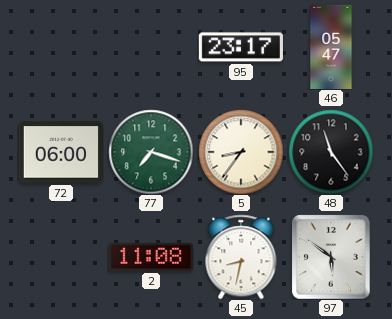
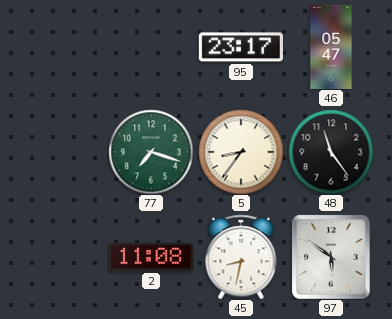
72: 06:00 -> none
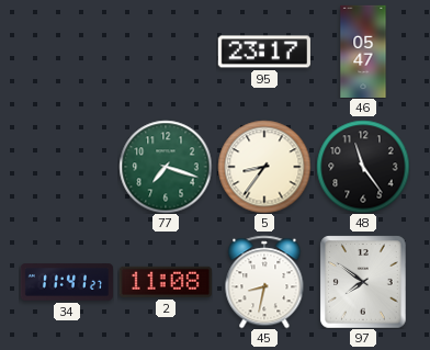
34: none -> 11:41
97: 5:51 -> 7:51
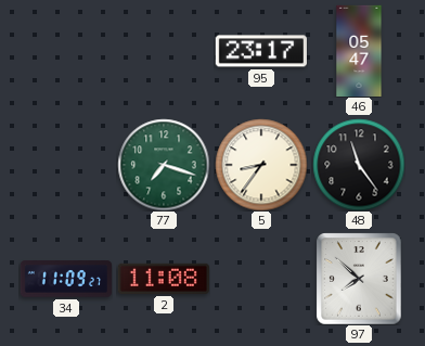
34: 11:41 -> 11:09
45: 8:32 -> none
97: 7:51 -> 7:52
